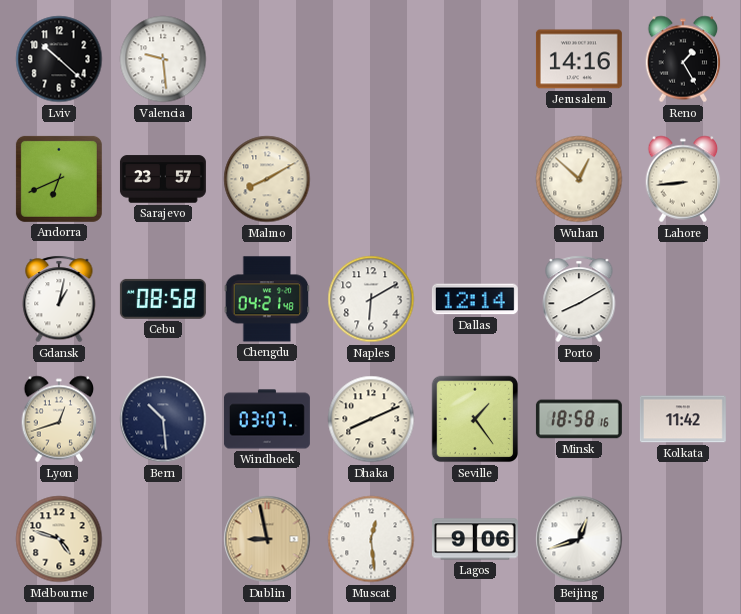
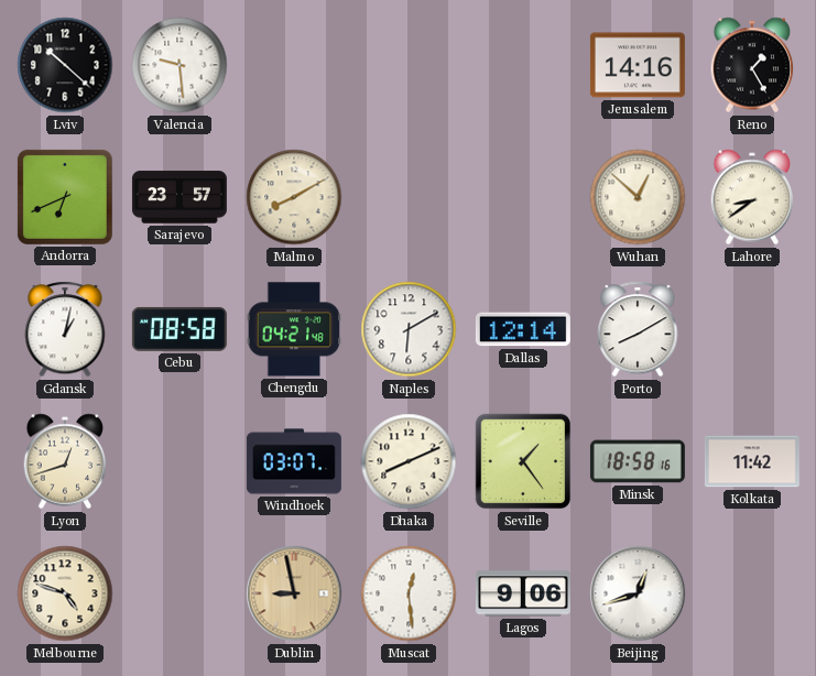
Lahore: 8:44 -> 8:39
Bern: 10:29 -> none
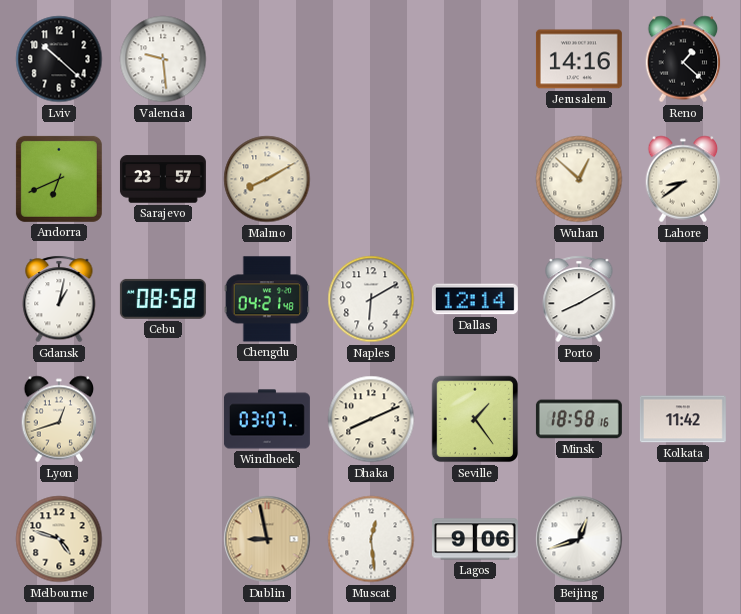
Reno: 1:25 -> 1:22
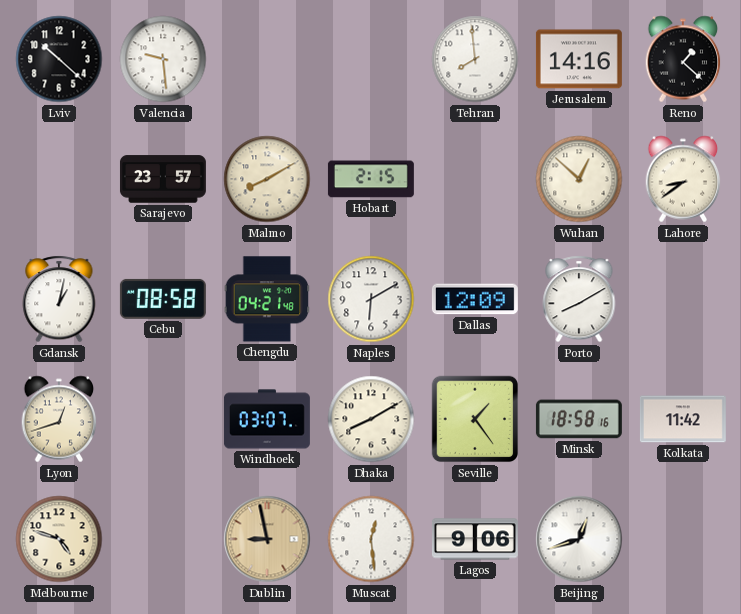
Tehran: none -> 7:59
Andorra: 6:41 -> none
Hobart: none -> 2:15
Dallas: 12:14 -> 12:09
Dhaka: 8:11 -> 8:10
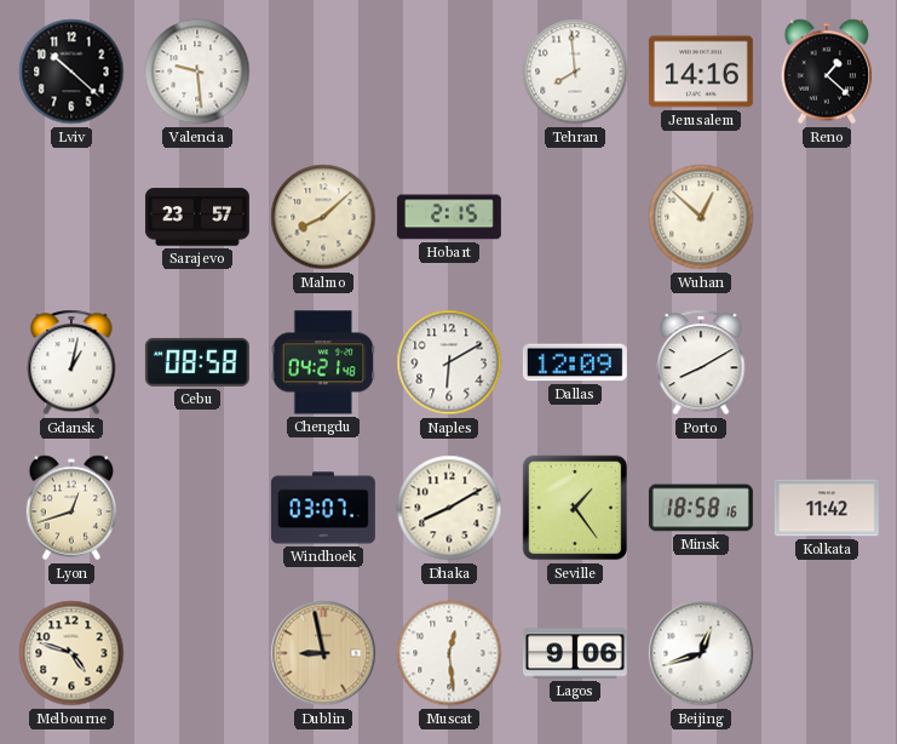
Malmo: 8:10 -> 8:08
Lahore: 8:39 -> none
